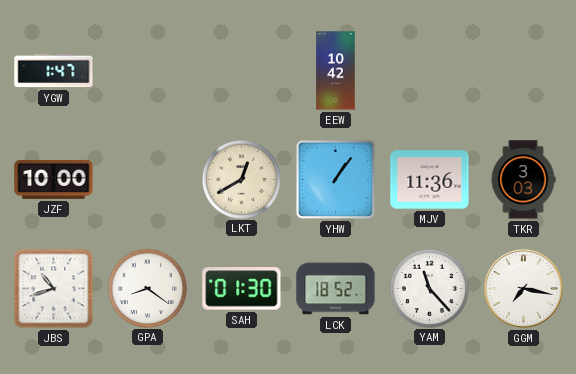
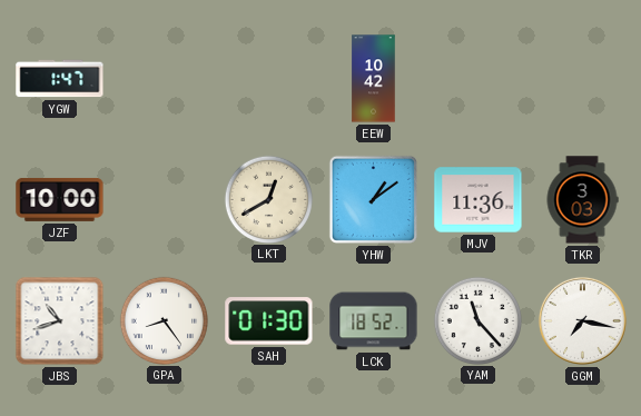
YHW: 1:06 -> 1:09
GPA: 8:21 -> 8:24
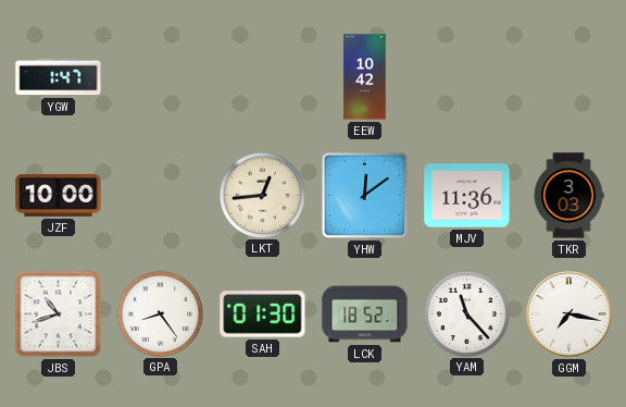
LKT: 12:40 -> 12:44
YHW: 1:09 -> 12:09
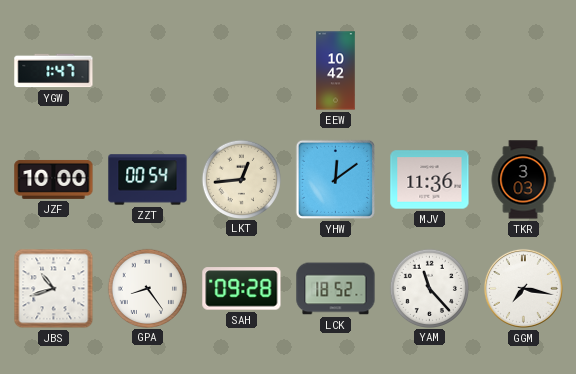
ZZT: none -> 00:54
SAH: 01:30 -> 09:28
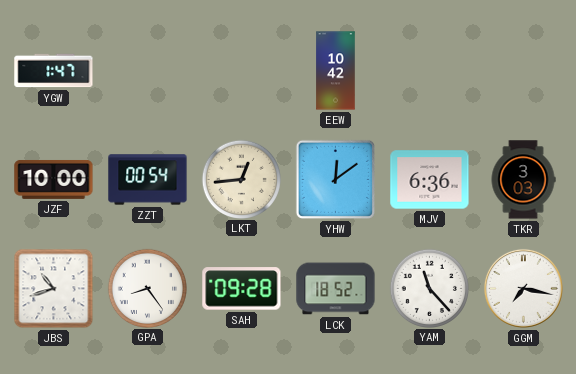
MJV: 11:36 -> 6:36
